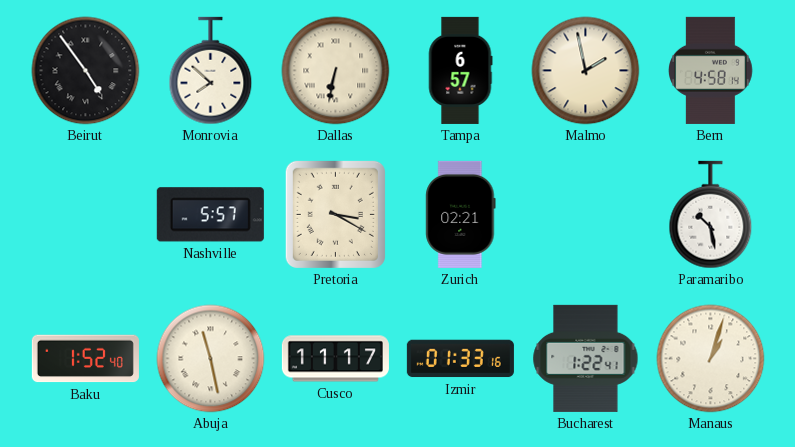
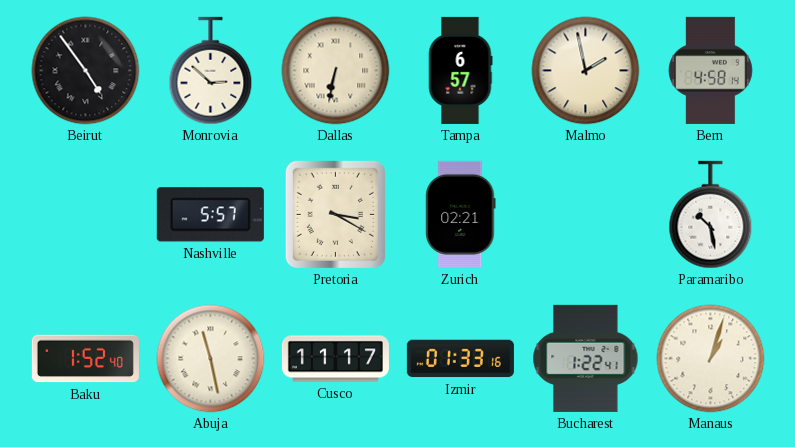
Monrovia: 7:52 -> 2:52
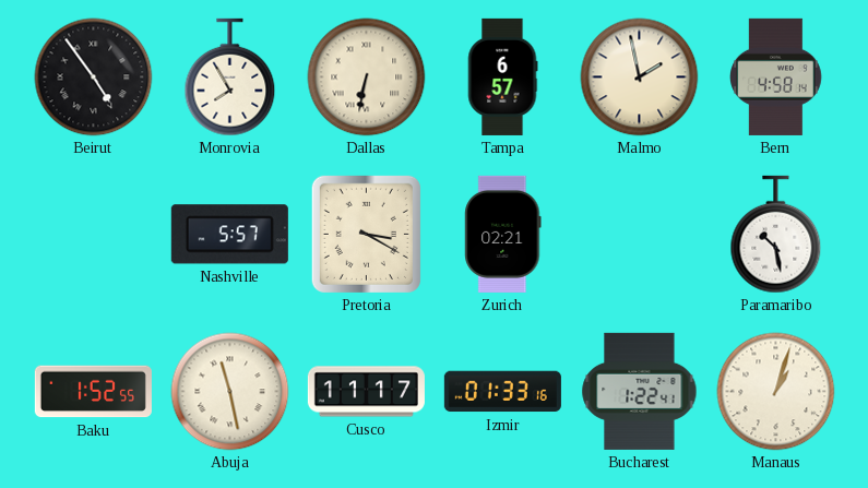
Monrovia: 2:52 -> 7:55
Baku: 1:52:40 -> 1:52:55
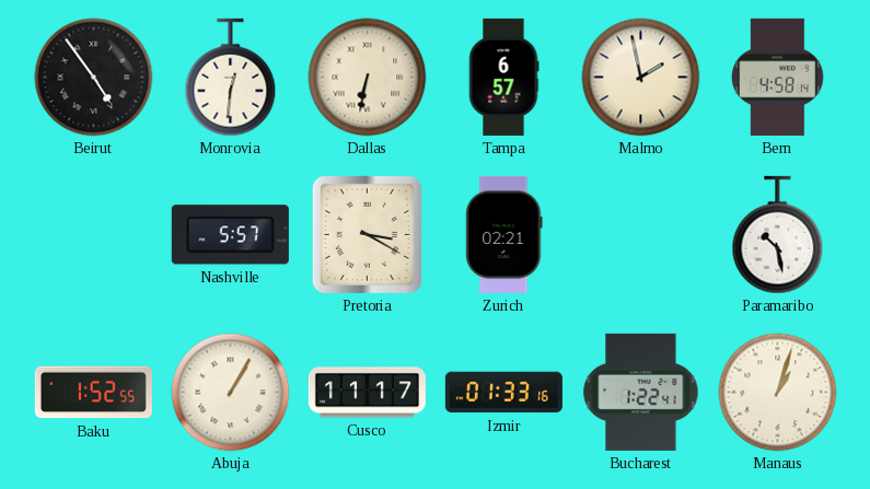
Monrovia: 7:55 -> 12:31
Abuja: 11:28 -> 1:05
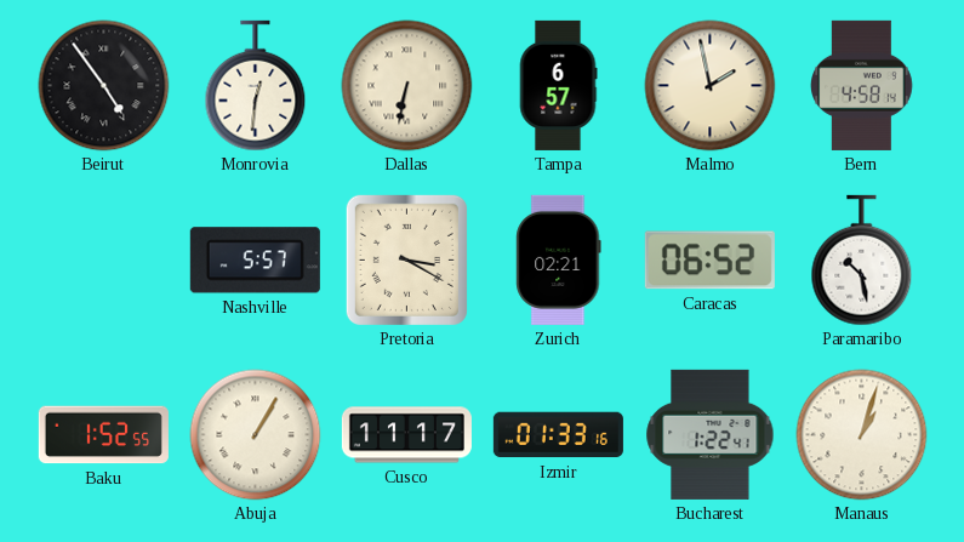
Caracas: none -> 06:52
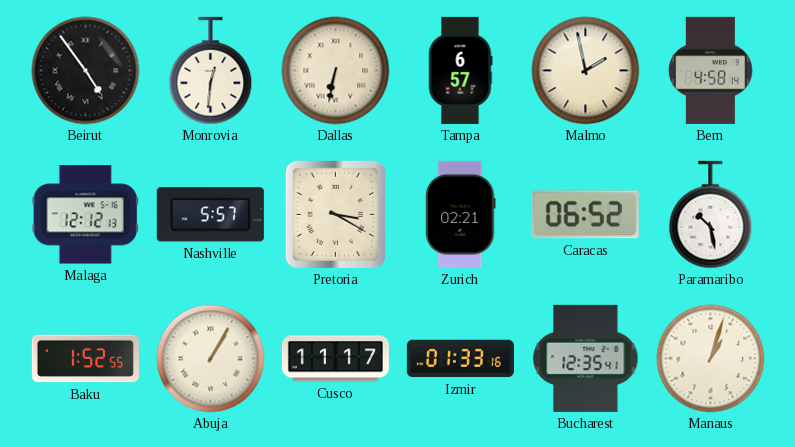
Malaga: none -> 12:12
Bucharest: 1:22 -> 12:35
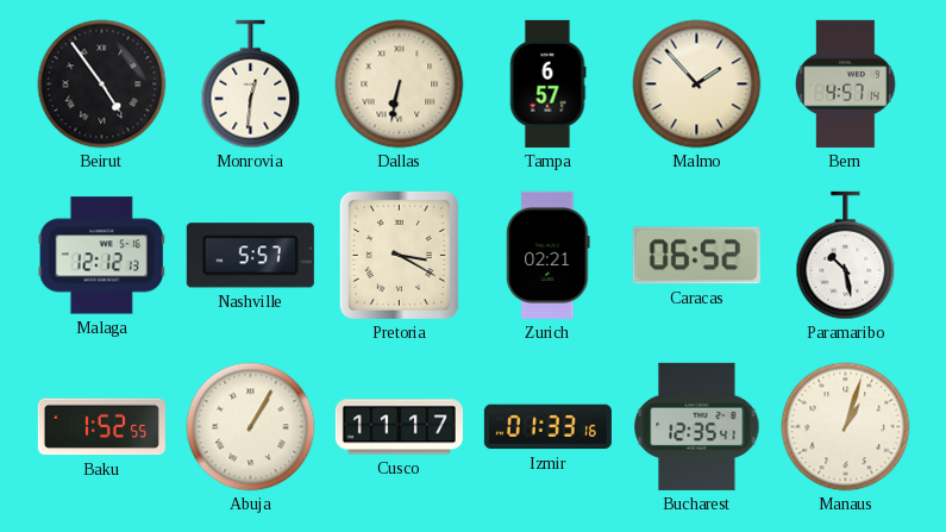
Malmo: 1:58 -> 1:53
Bern: 4:58 -> 4:57
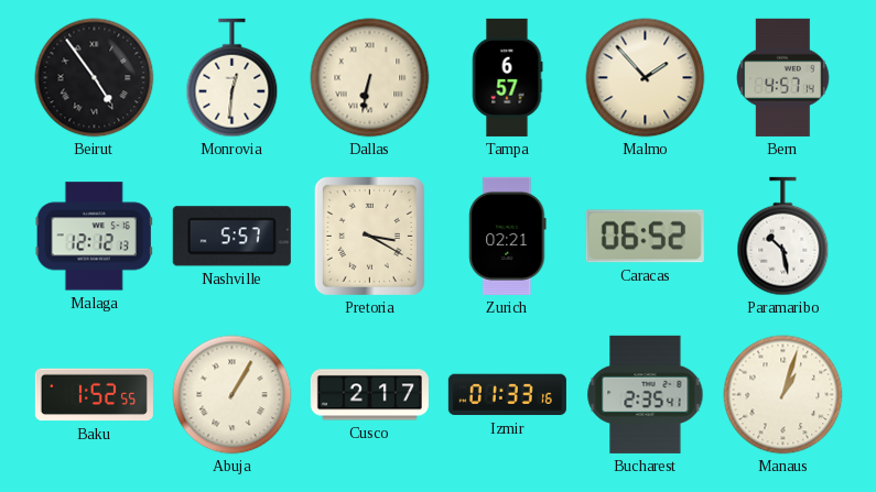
Cusco: 11:17 -> 2:17
Bucharest: 12:35 -> 2:35
